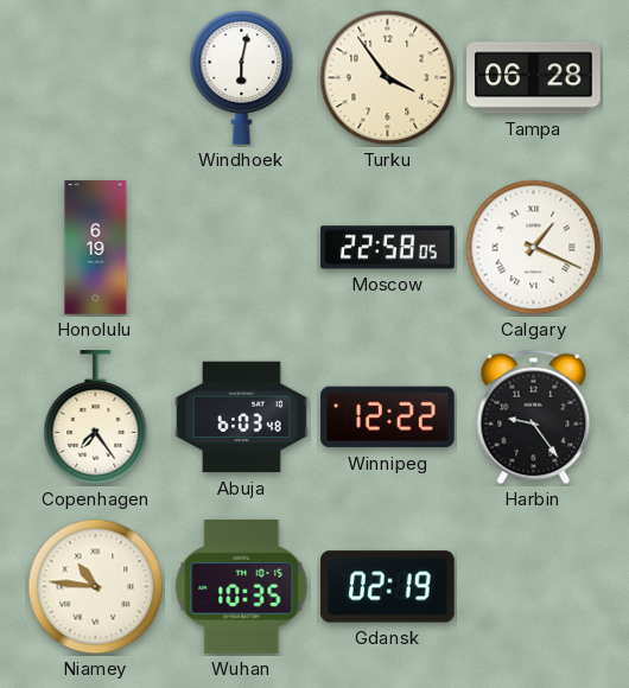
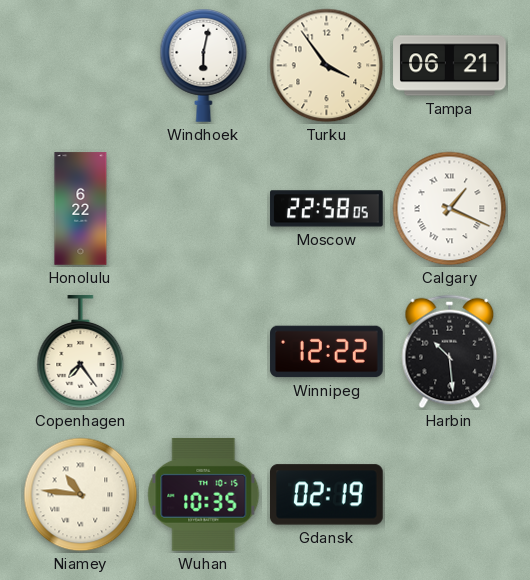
Tampa: 06:28 -> 06:21
Honolulu: 6:19 -> 6:22
Abuja: 6:03 -> none
Harbin: 9:24 -> 10:29
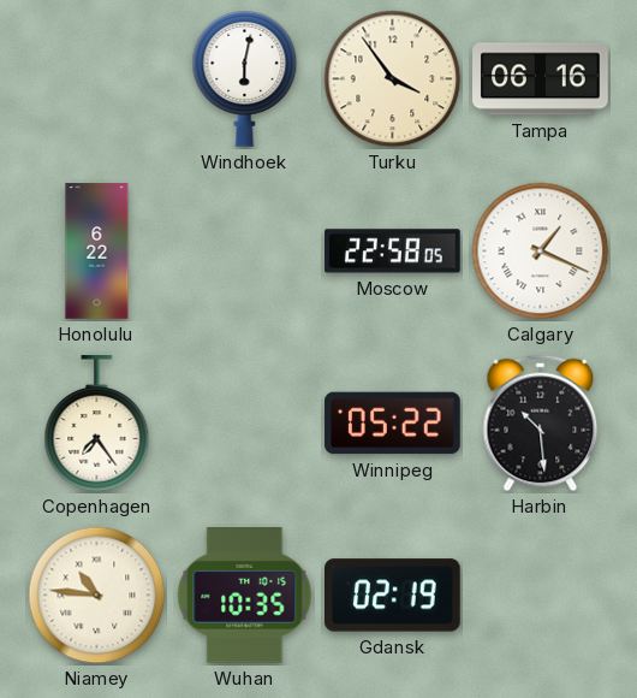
Tampa: 06:21 -> 06:16
Winnipeg: 12:22 -> 05:22
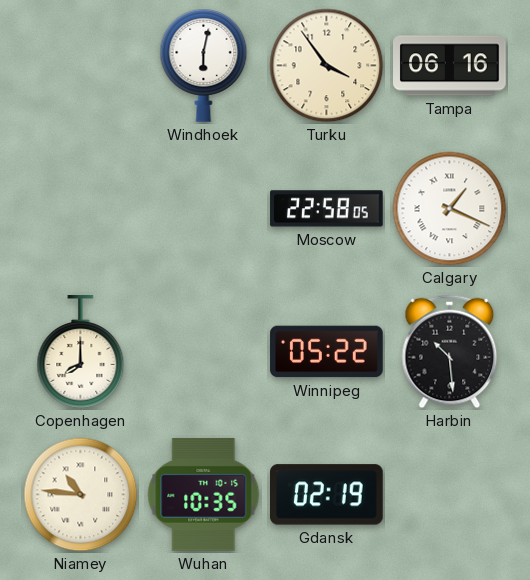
Honolulu: 6:22 -> none
Copenhagen: 7:24 -> 8:00
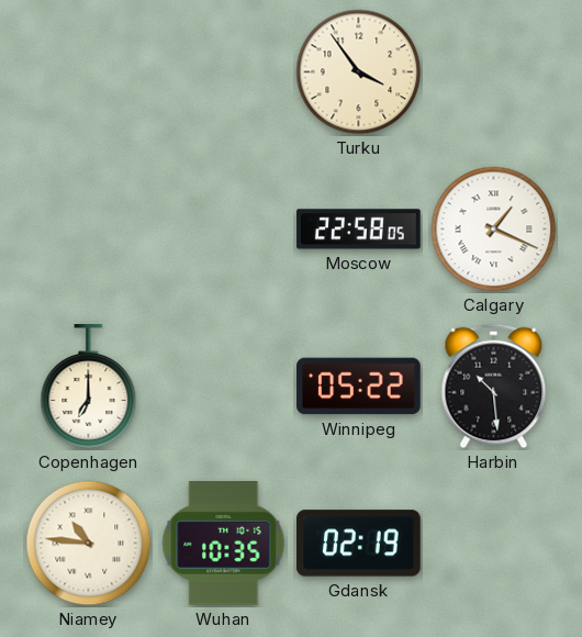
Windhoek: 6:02 -> none
Tampa: 06:16 -> none
Copenhagen: 8:00 -> 7:00
